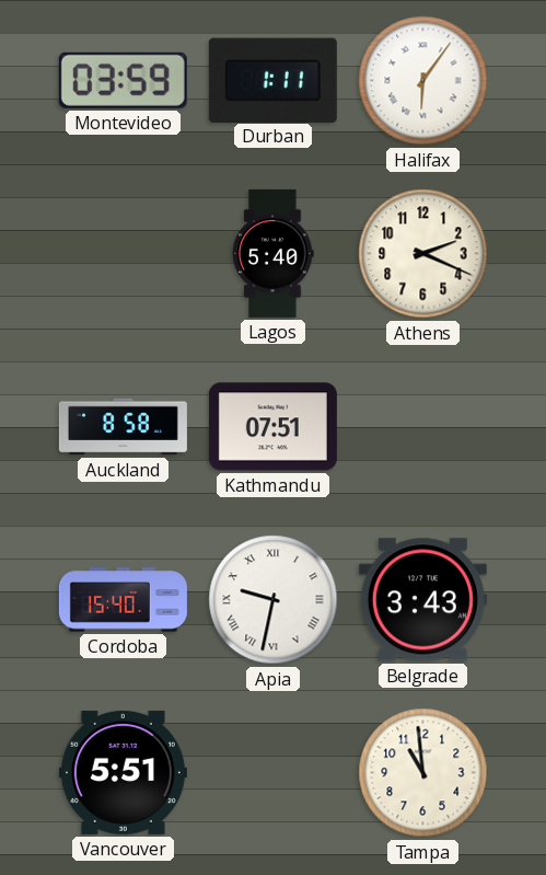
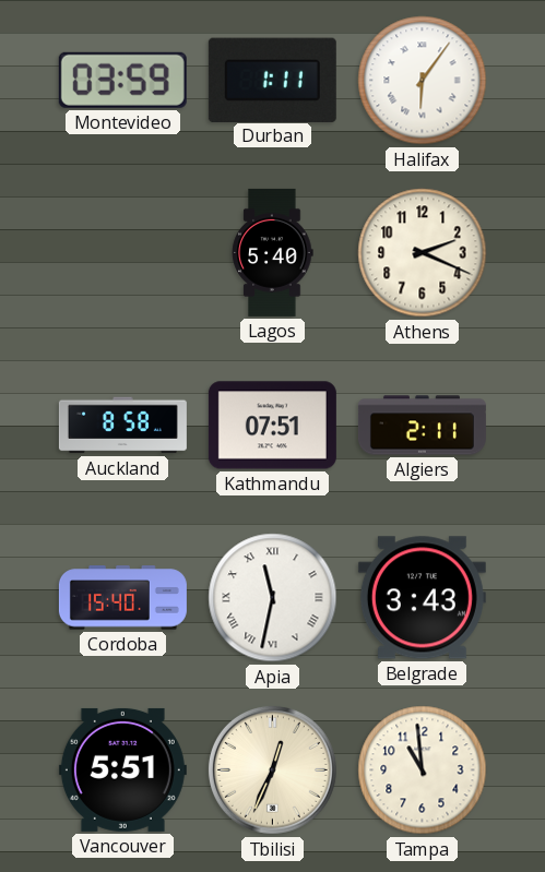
Algiers: none -> 2:11
Apia: 9:32 -> 11:32
Tbilisi: none -> 12:34
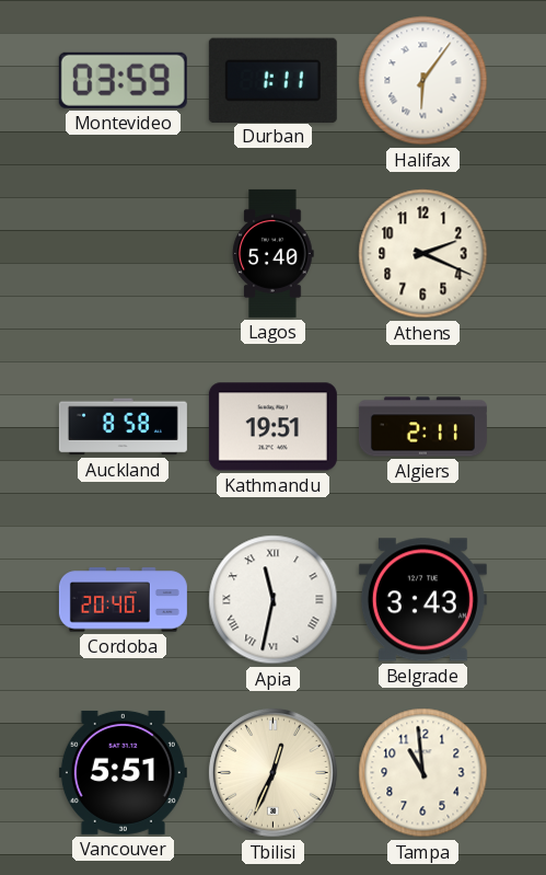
Kathmandu: 07:51 -> 19:51
Cordoba: 15:40 -> 20:40
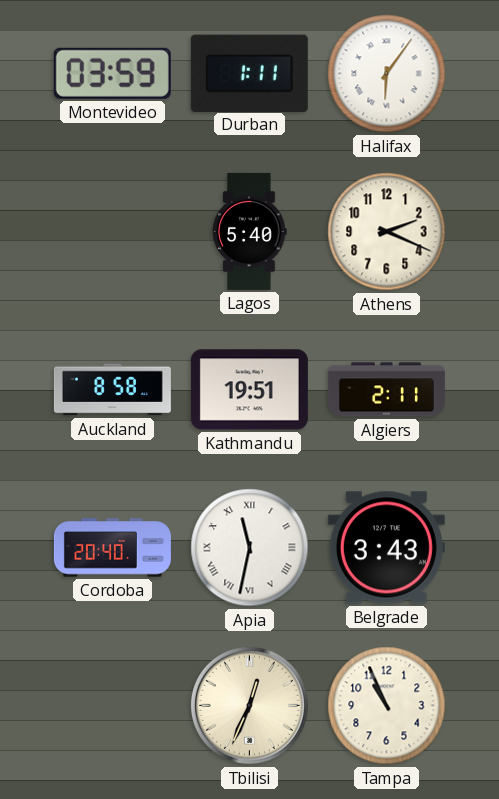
Vancouver: 5:51 -> none
Tampa: 10:59 -> 10:56
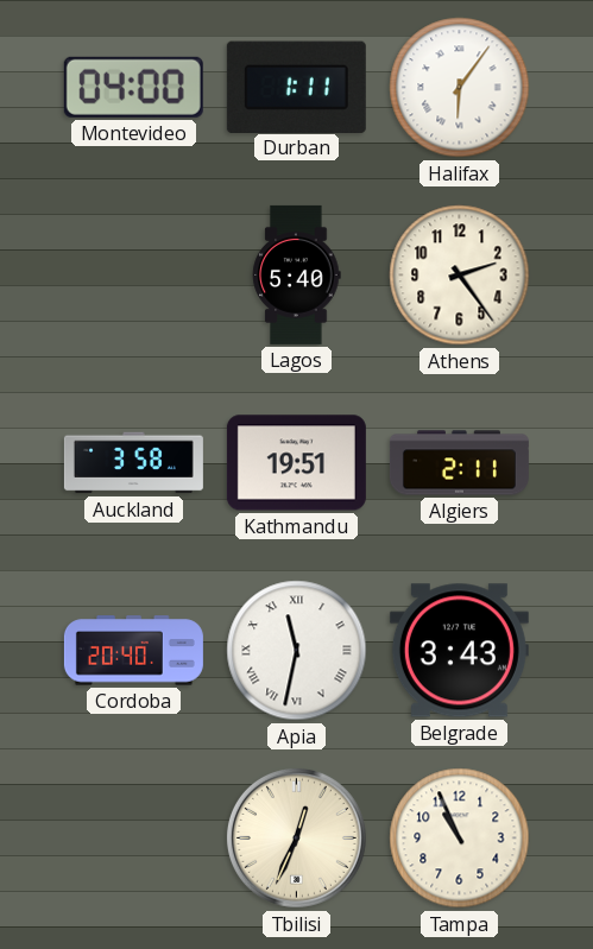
Montevideo: 03:59 -> 04:00
Athens: 2:19 -> 2:24
Auckland: 8:58 -> 3:58
